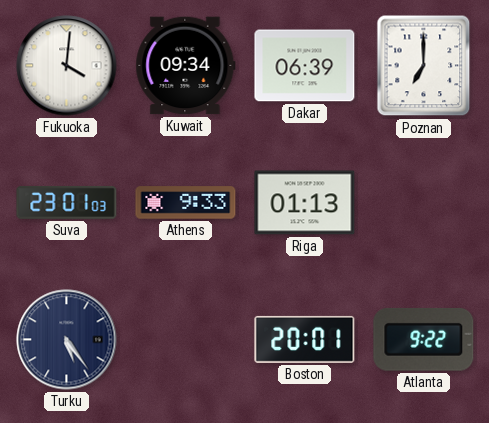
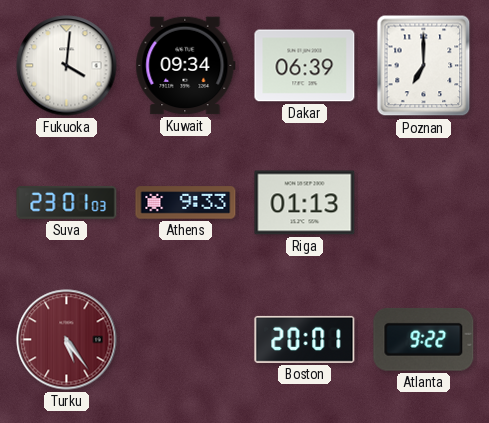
Turku dial: navy -> burgundy
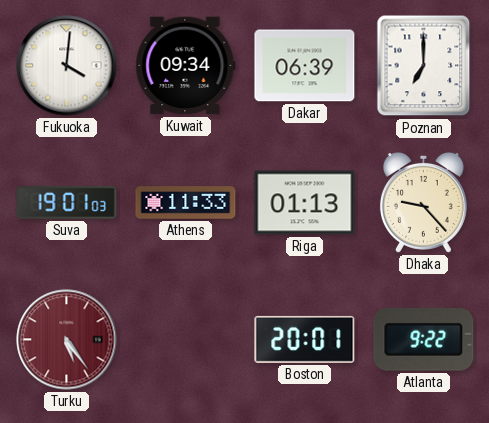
Suva: 23:01 -> 19:01
Athens: 9:33 -> 11:33
Dhaka: none -> 9:23
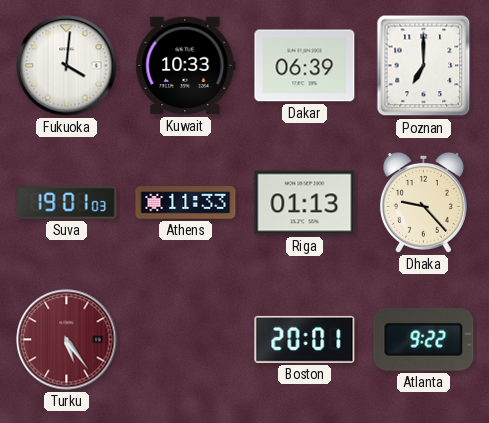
Kuwait: 09:34 -> 10:33
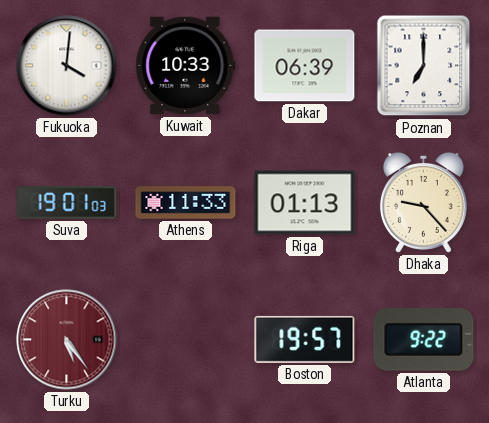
Boston: 20:01 -> 19:57
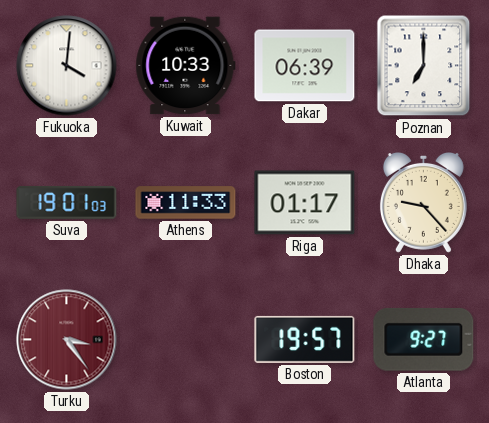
Riga: 01:13 -> 01:17
Turku: 5:24 -> 3:24
Atlanta: 9:22 -> 9:27
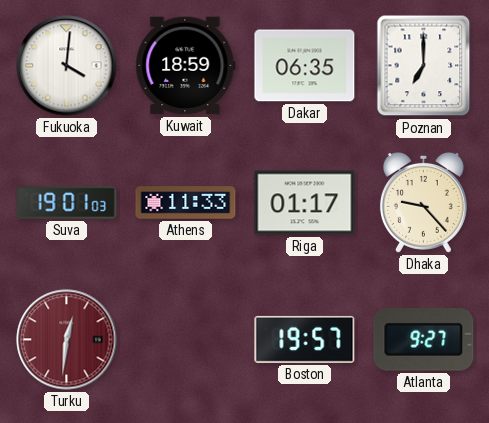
Kuwait: 10:33 -> 18:59
Dakar: 06:39 -> 06:35
Turku: 3:24 -> 12:31
